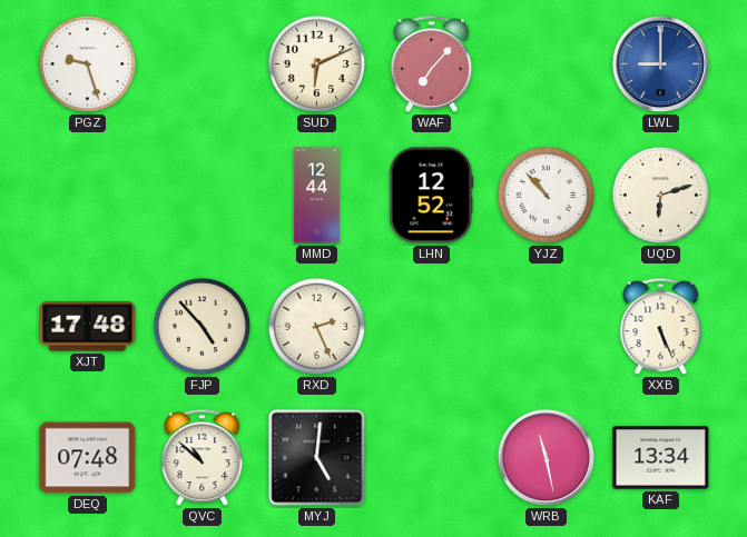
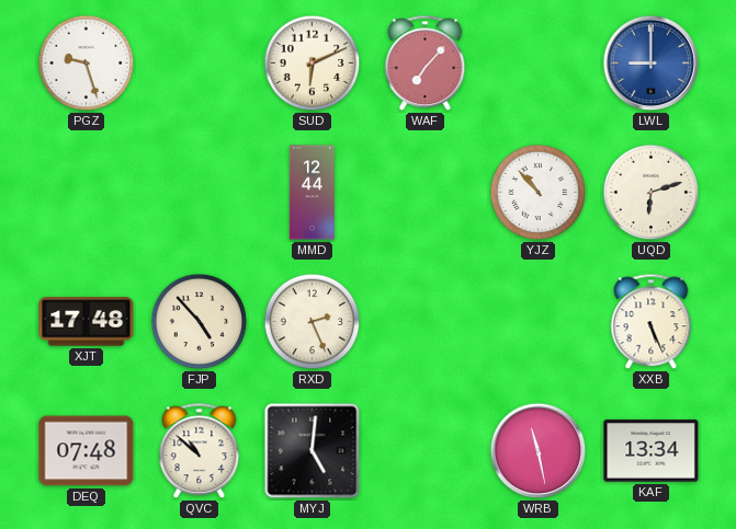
LHN: 12:52 -> none
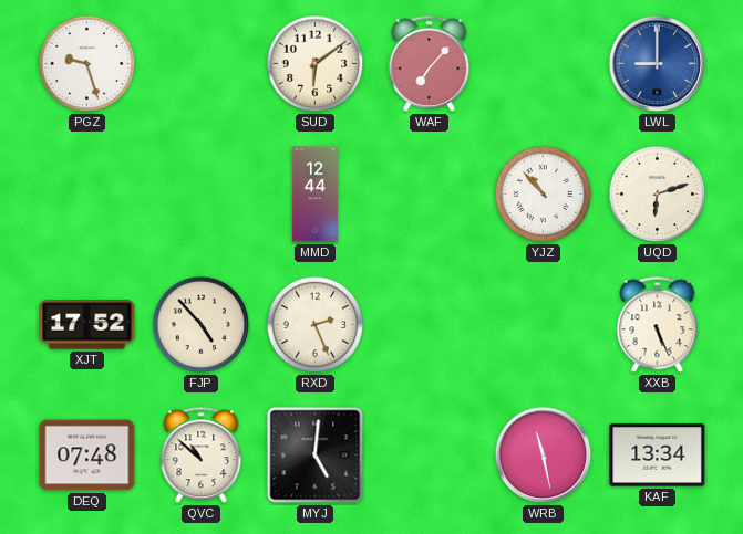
SUD: 6:11 -> 6:09
XJT: 17:48 -> 17:52
